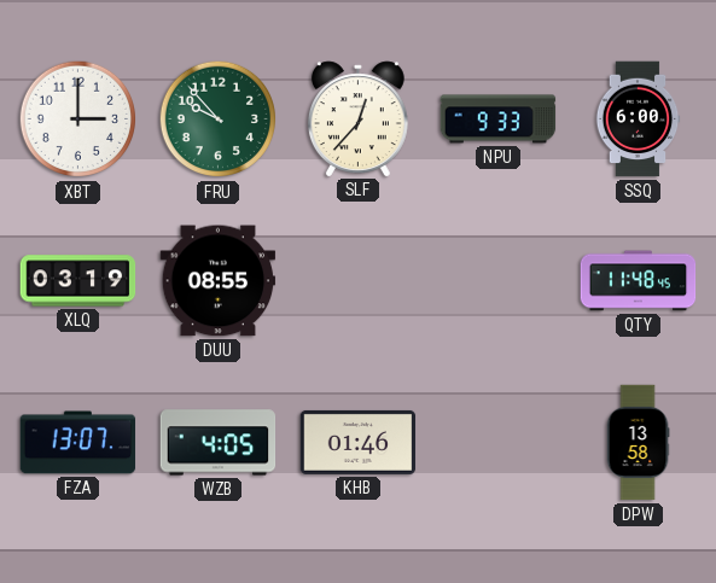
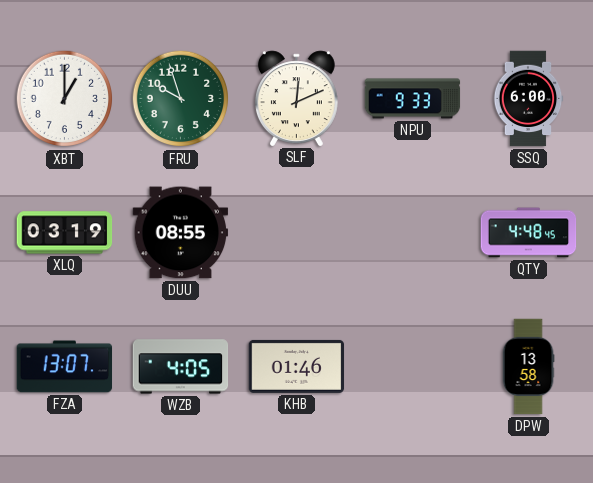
XBT: 3:00 -> 1:00
FRU: 9:53 -> 9:57
SLF: 12:37 -> 12:11
QTY: 11:48 -> 4:48
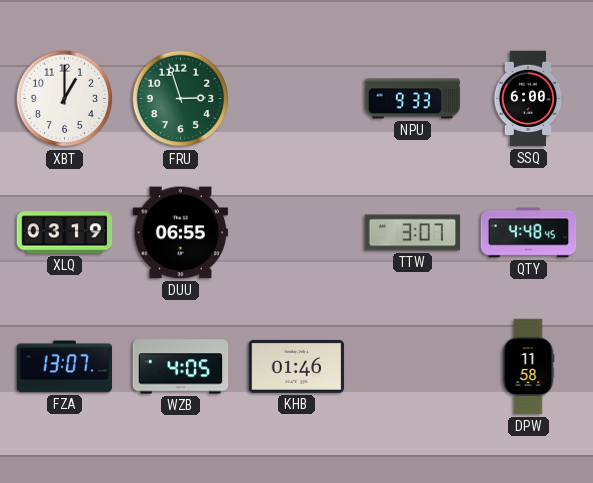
FRU: 9:57 -> 2:57
SLF: 12:11 -> none
DUU: 08:55 -> 06:55
TTW: none -> 3:07
DPW: 13:58 -> 11:58
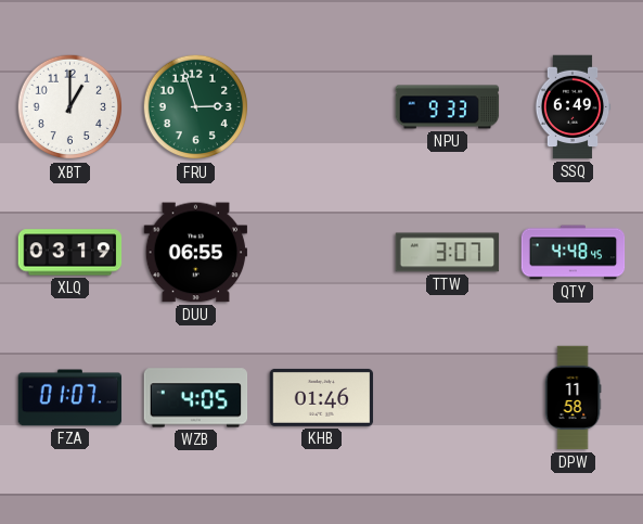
SSQ: 6:00 -> 6:49
FZA: 13:07 -> 01:07
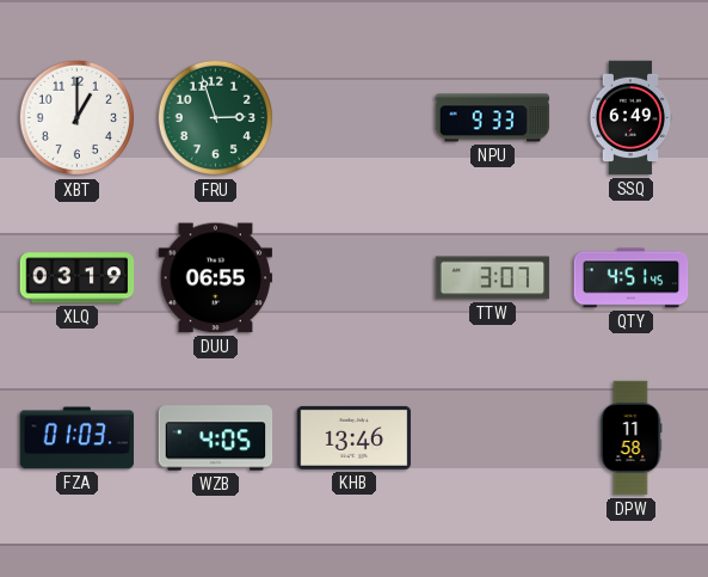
QTY: 4:48 -> 4:51
FZA: 01:07 -> 01:03
KHB: 01:46 -> 13:46
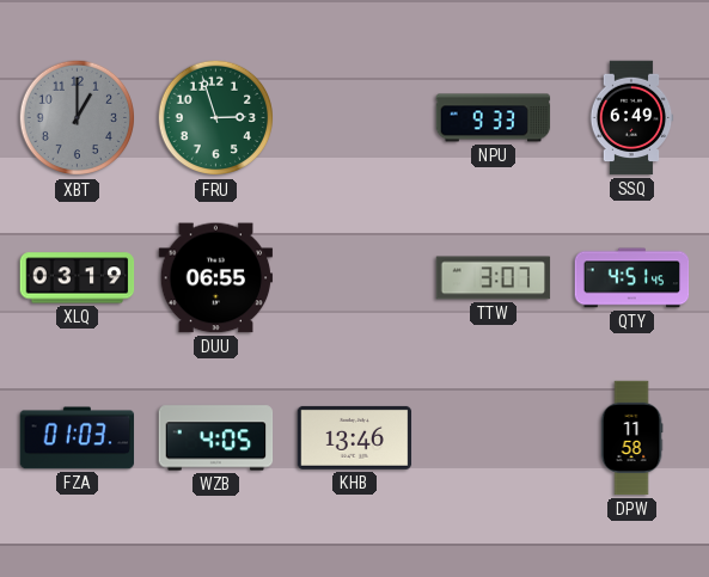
XBT dial: white -> grey
